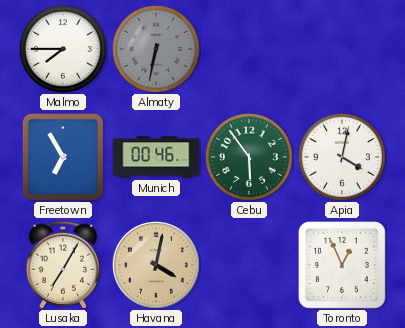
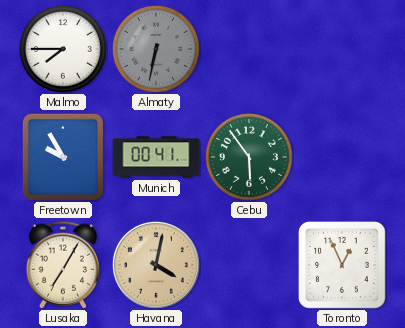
Freetown: 6:55 -> 9:55
Munich: 00:46 -> 00:41
Apia: 4:02 -> none
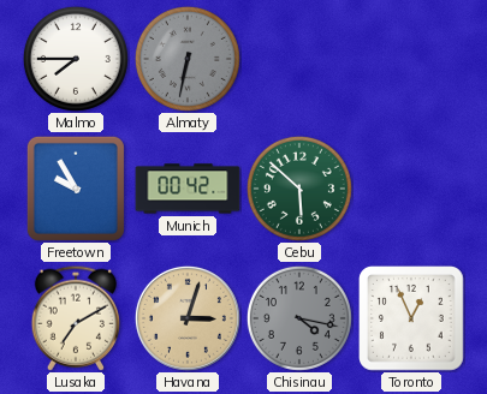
Munich: 00:41 -> 00:42
Cebu: 5:54 -> 5:52
Lusaka: 7:05 -> 7:10
Havana: 4:02 -> 3:03
Chisinau: none -> 4:17
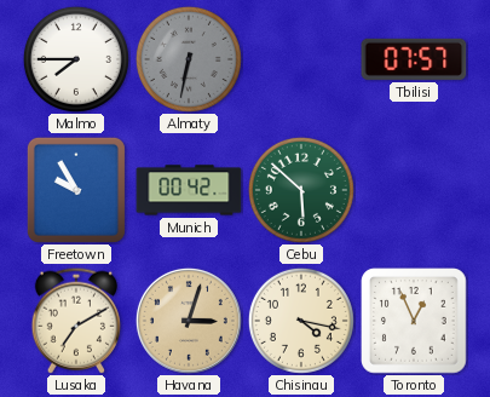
Tbilisi: none -> 07:57
Chisinau dial: grey -> cream
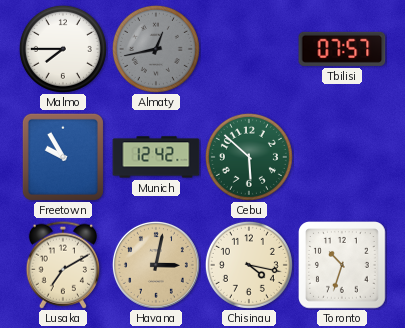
Almaty: 6:32 -> 12:43
Munich: 00:42 -> 12:42
Havana: 3:03 -> 3:02
Toronto: 12:56 -> 10:33
